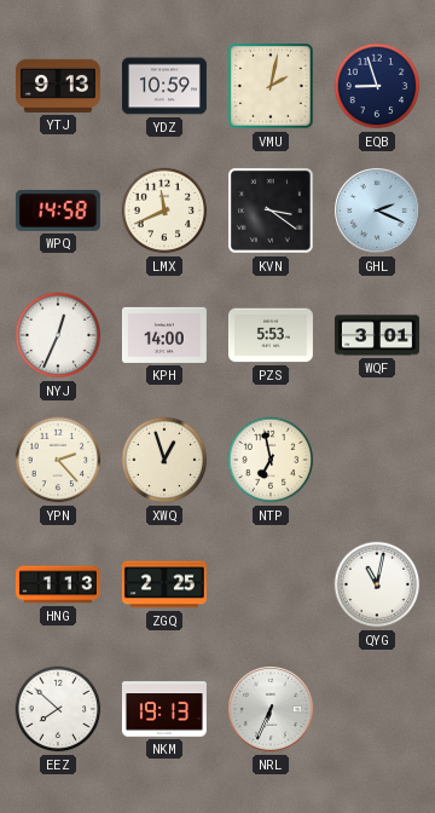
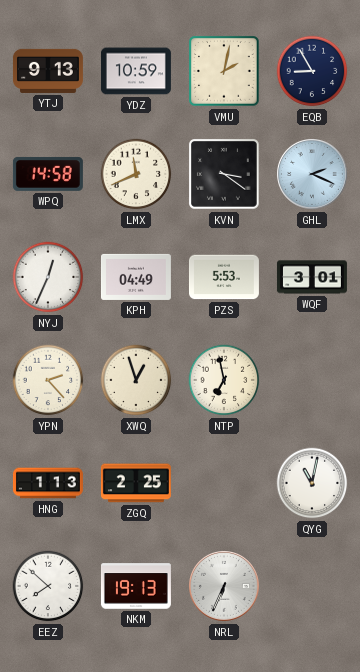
EQB: 8:57 -> 8:55
KPH: 14:00 -> 04:49
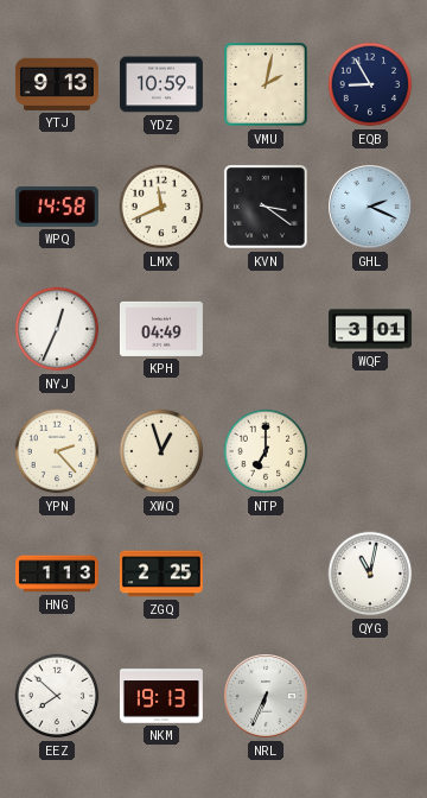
PZS: 5:53 -> none
NTP: 6:58 -> 7:00
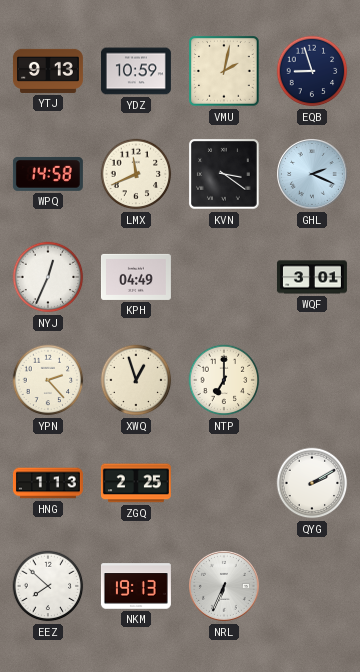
EQB: 8:55 -> 8:57
QYG: 11:02 -> 2:10
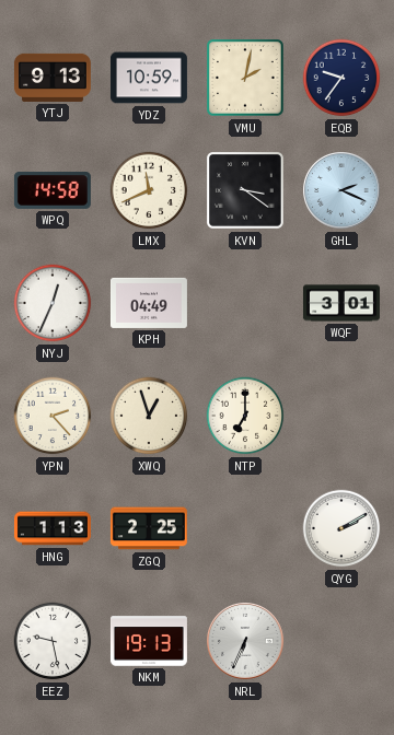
EQB: 8:57 -> 9:36
EEZ: 7:52 -> 9:28
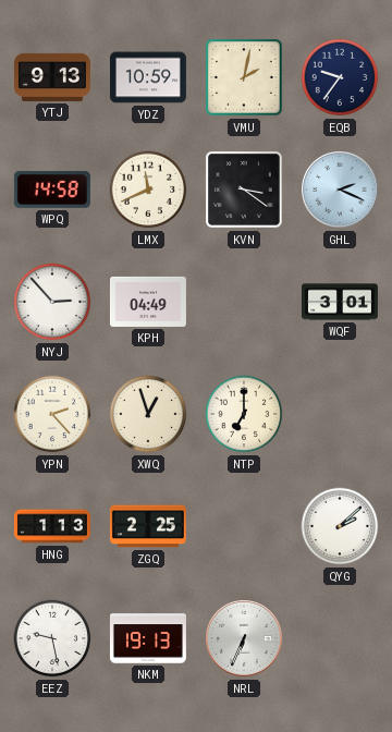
NYJ: 12:34 -> 2:53
QYG: 2:10 -> 2:08
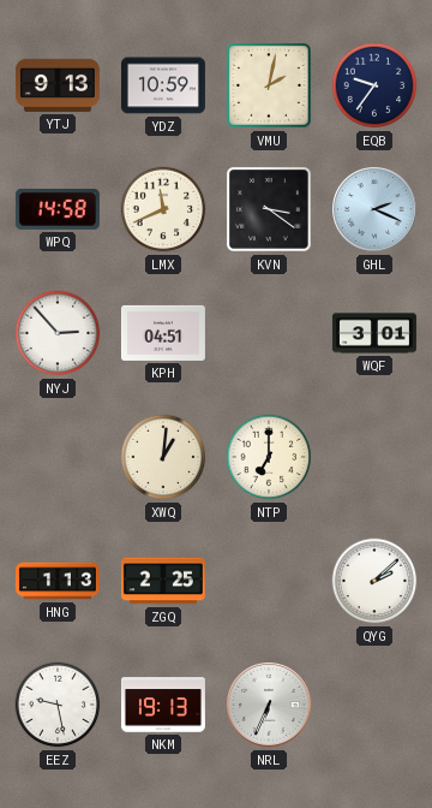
KPH: 04:49 -> 04:51
YPN: 2:23 -> none
XWQ: 12:57 -> 1:01
